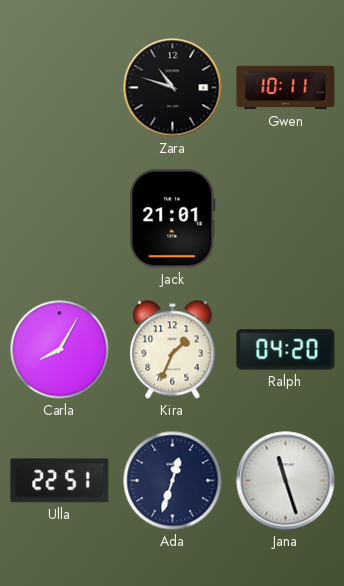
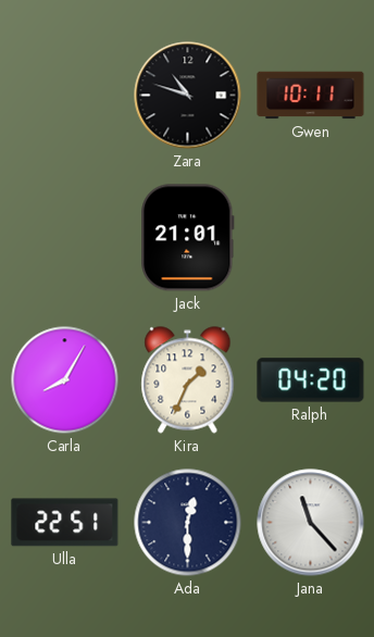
Ada: 12:33 -> 12:30
Jana: 11:27 -> 11:23
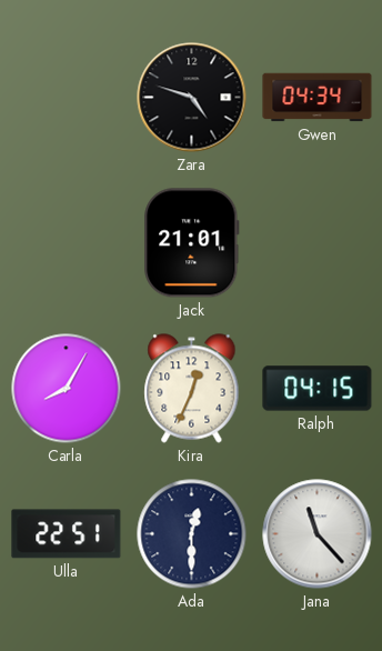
Zara: 10:48 -> 4:48
Gwen: 10:11 -> 04:34
Kira: 1:34 -> 12:34
Ralph: 04:20 -> 04:15
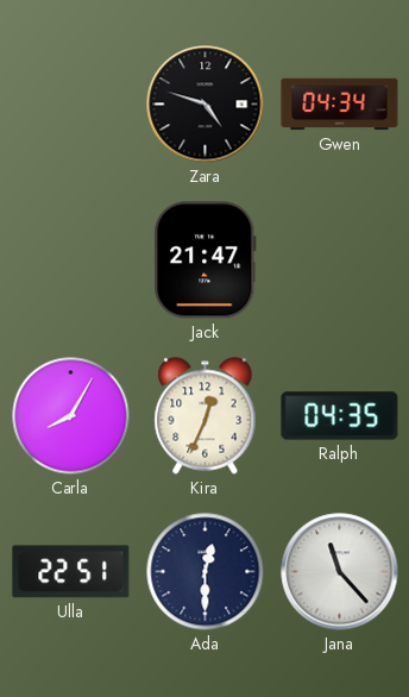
Jack: 21:01 -> 21:47
Ralph: 04:15 -> 04:35
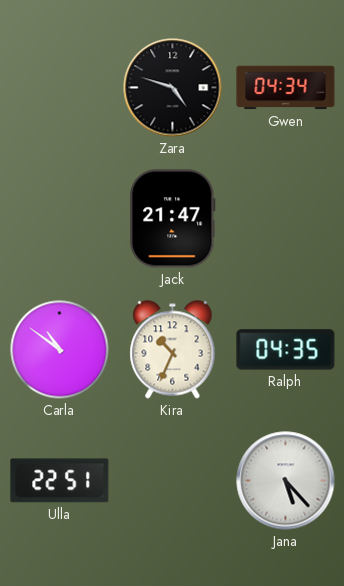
Carla: 8:05 -> 10:51
Kira: 12:34 -> 10:34
Ada: 12:30 -> none
Jana: 11:23 -> 5:23
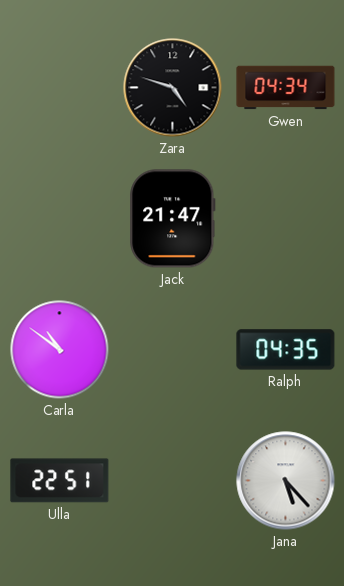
Kira: 10:34 -> none
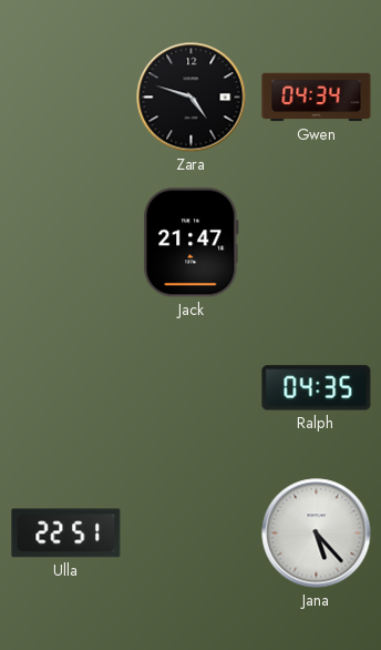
Carla: 10:51 -> none
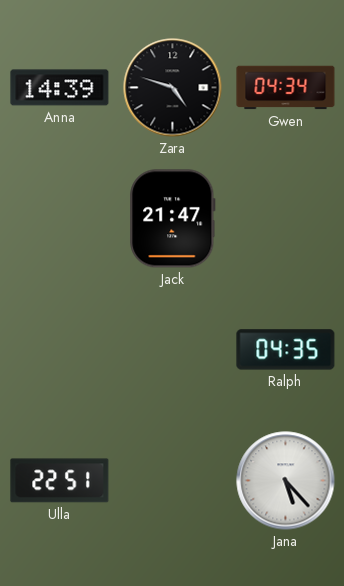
Anna: none -> 14:39
